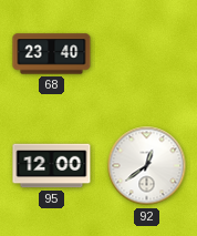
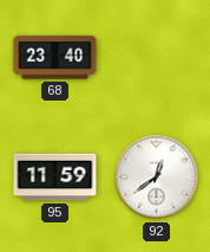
95: 12:00 -> 11:59
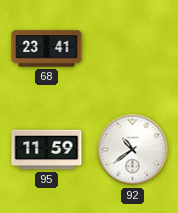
68: 23:40 -> 23:41
92: 12:39 -> 10:39
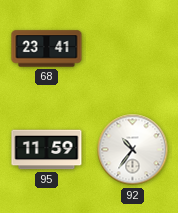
92: 10:39 -> 10:36
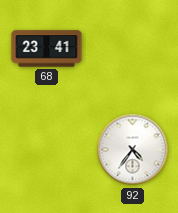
95: 11:59 -> none
92: 10:36 -> 4:36
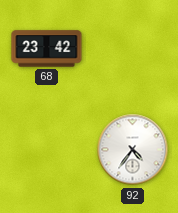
68: 23:41 -> 23:42
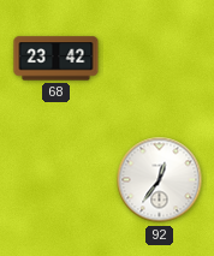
92: 4:36 -> 12:36
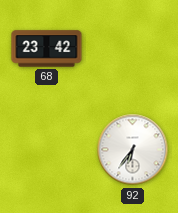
92: 12:36 -> 6:36
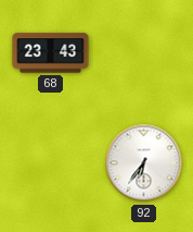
68: 23:42 -> 23:43
